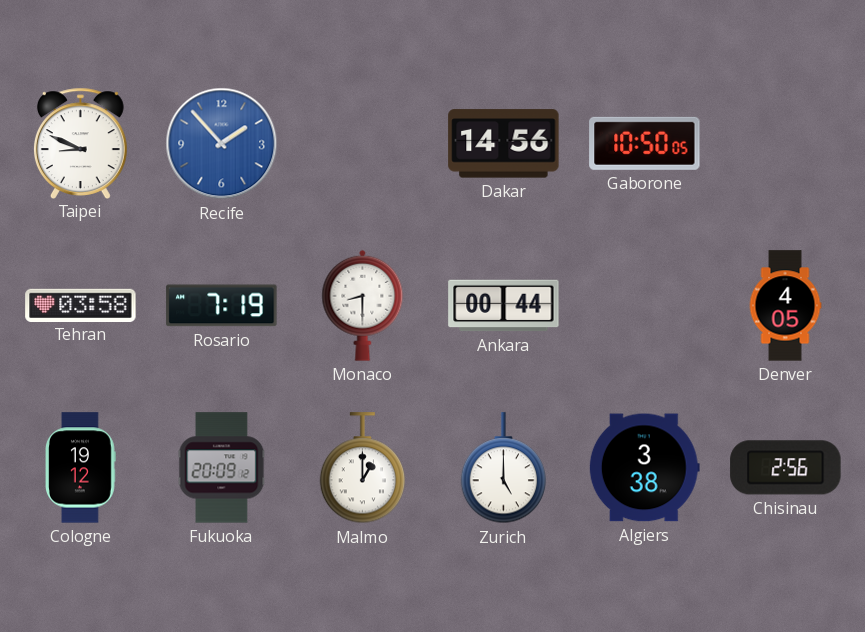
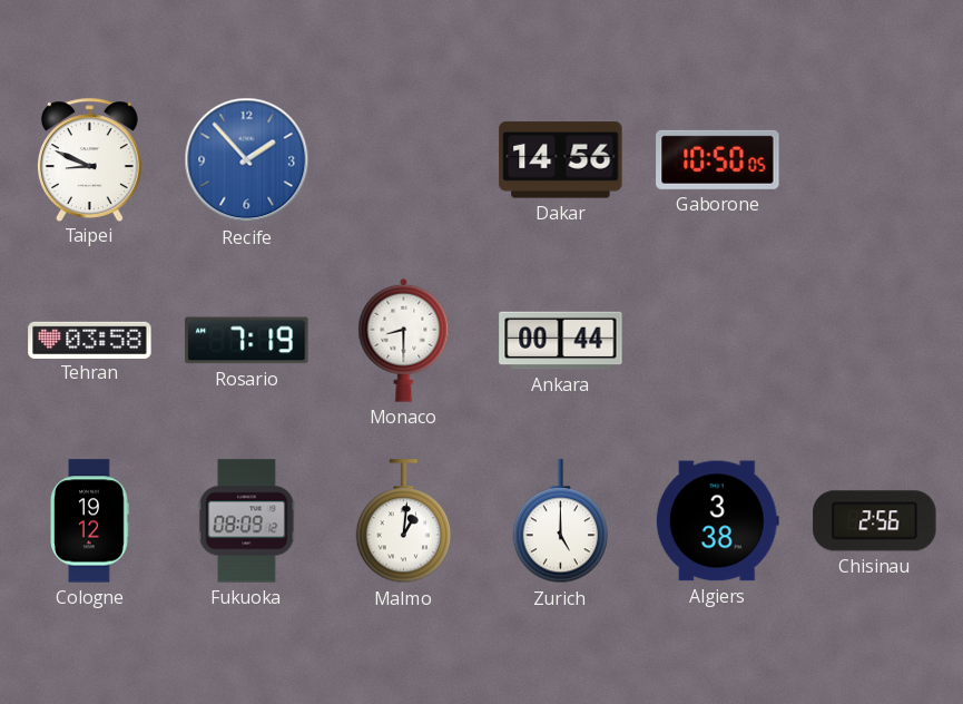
Denver: 4:05 -> none
Fukuoka: 20:09 -> 08:09
Malmo: 1:00 -> 1:01
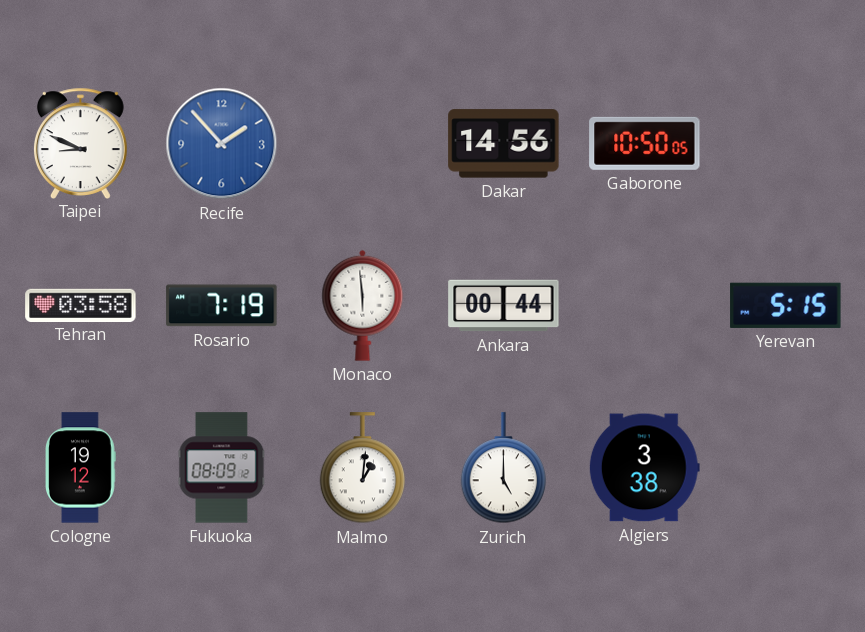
Monaco: 8:30 -> 5:59
Yerevan: none -> 5:15
Chisinau: 2:56 -> none
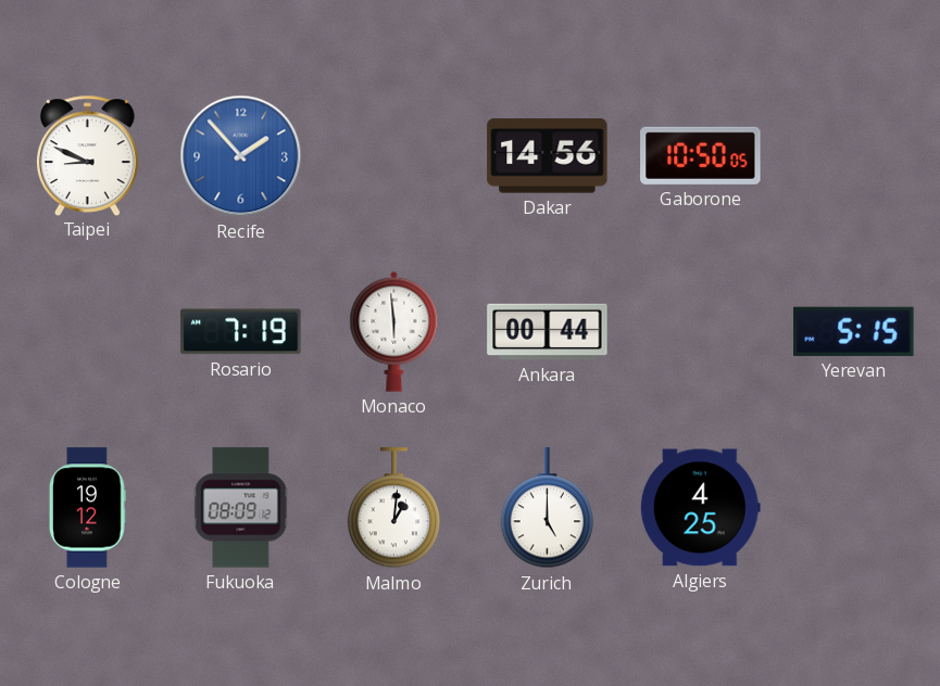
Tehran: 03:58 -> none
Algiers: 3:38 -> 4:25
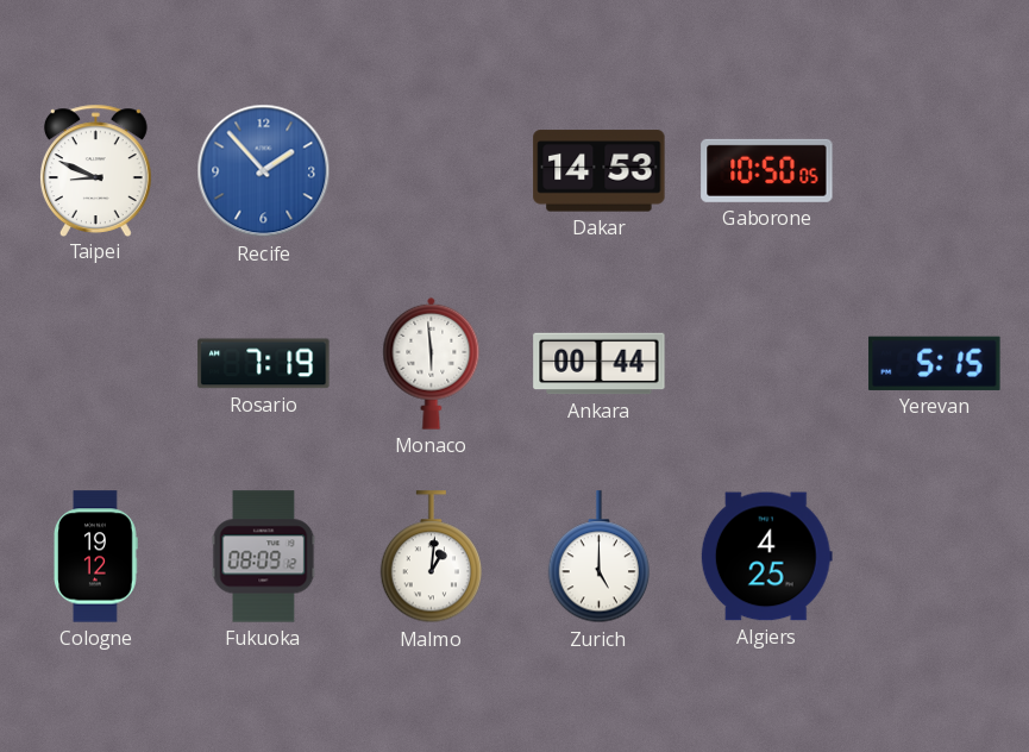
Dakar: 14:56 -> 14:53
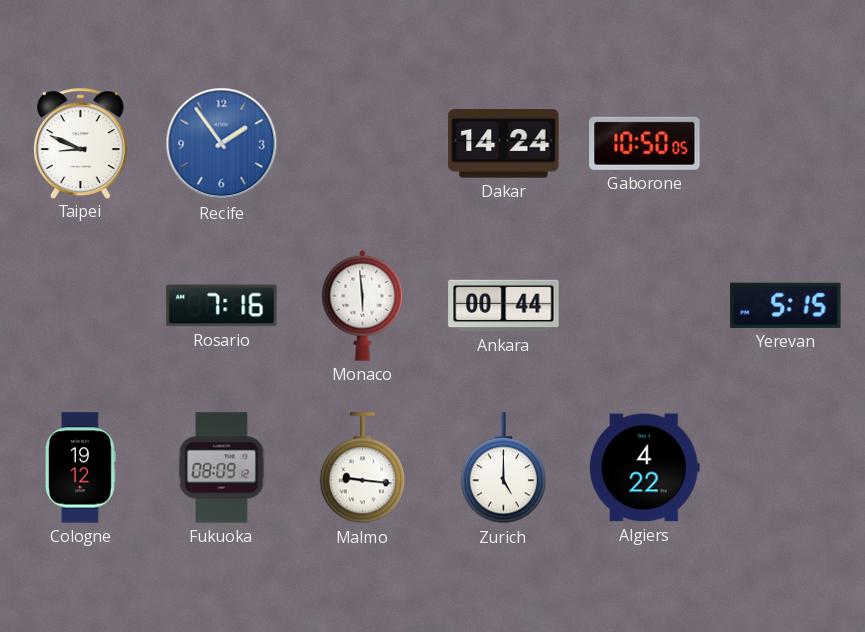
Recife: 1:53 -> 1:54
Dakar: 14:53 -> 14:24
Rosario: 7:19 -> 7:16
Malmo: 1:01 -> 9:16
Algiers: 4:25 -> 4:22
